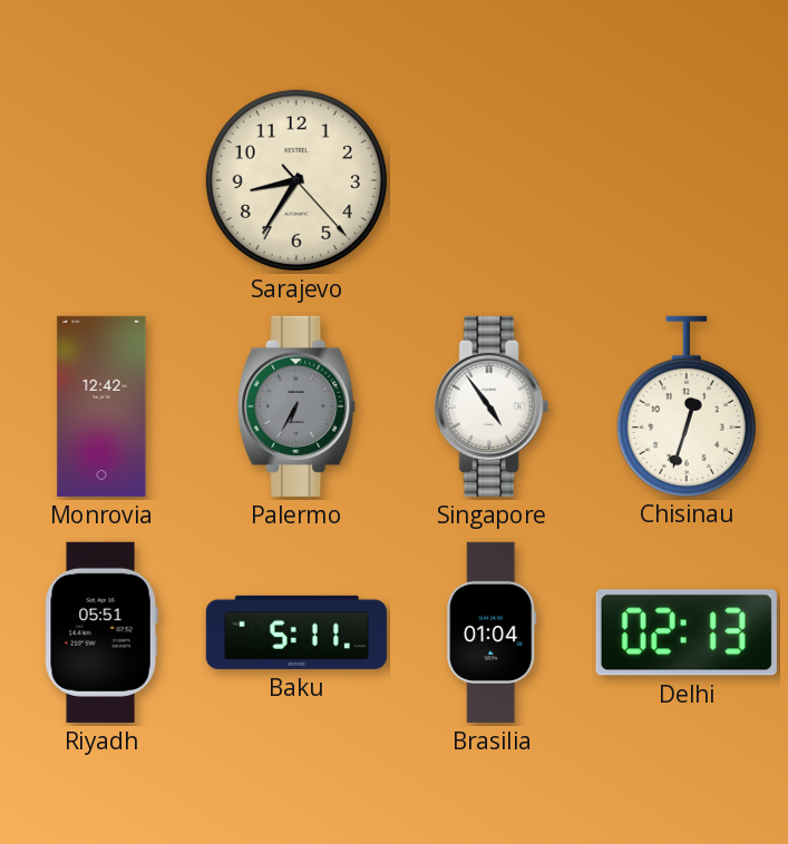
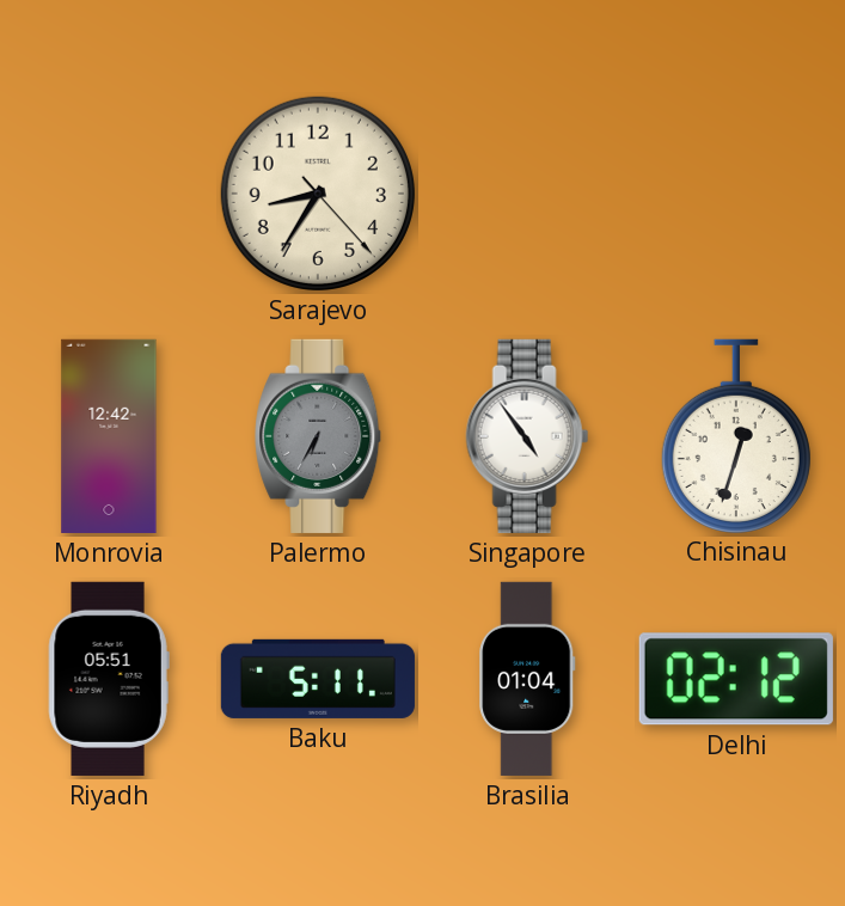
Delhi: 02:13 -> 02:12
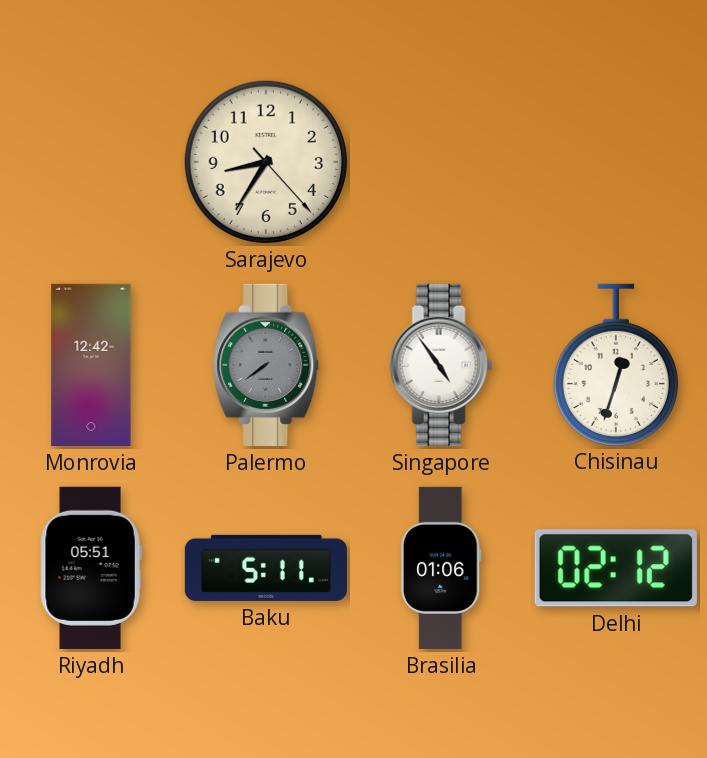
Palermo: 6:35 -> 7:39
Brasilia: 01:04 -> 01:06
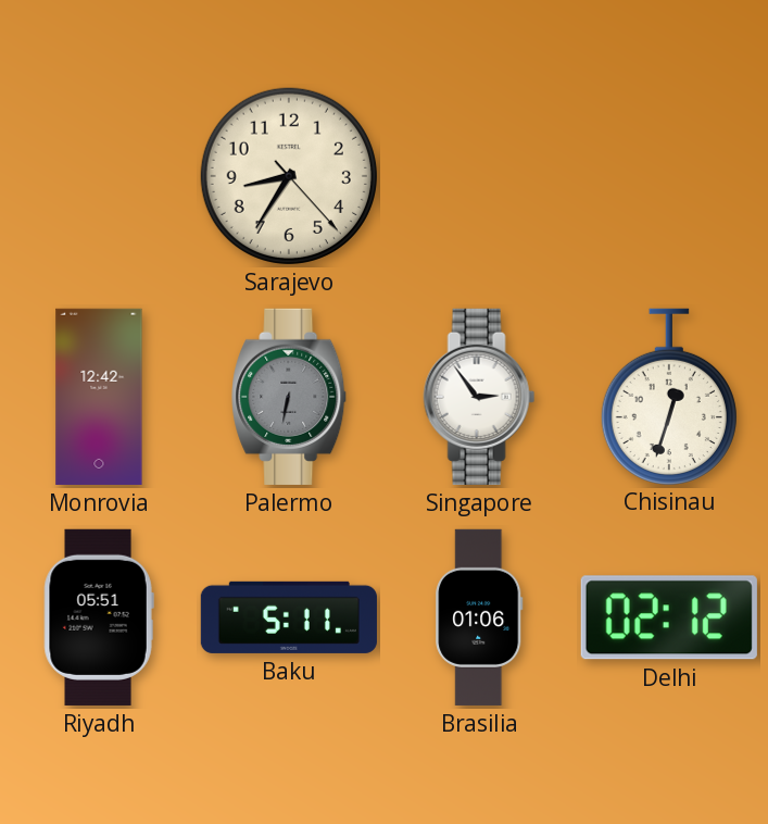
Palermo: 7:39 -> 6:32
Singapore: 4:54 -> 2:54
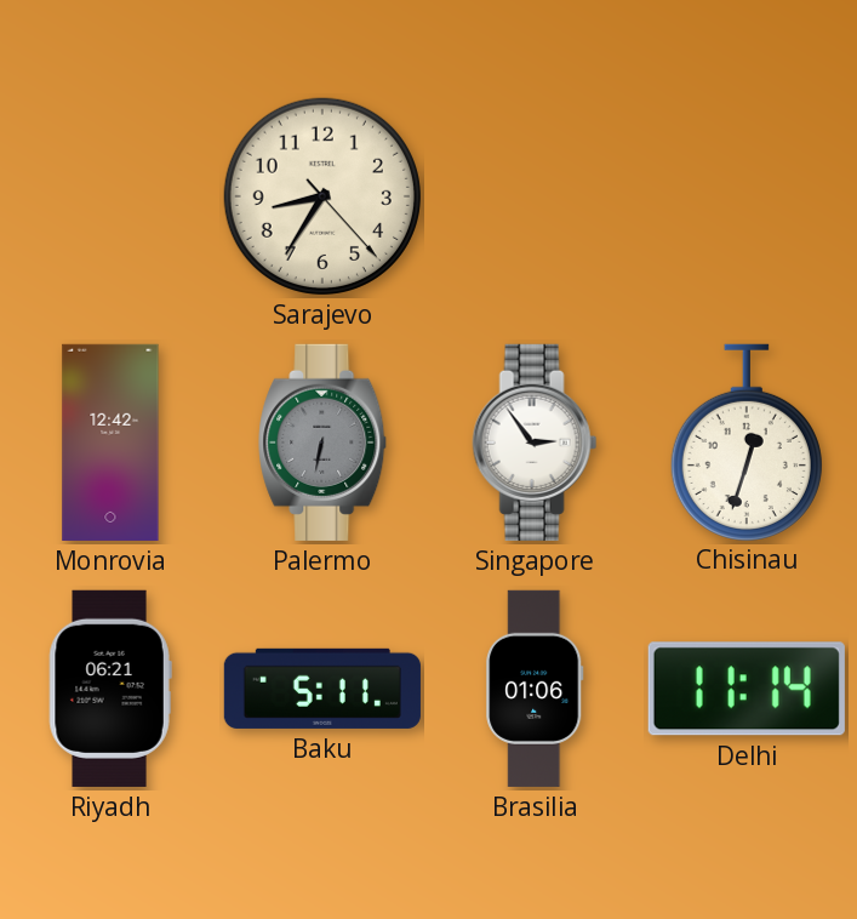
Riyadh: 05:51 -> 06:21
Delhi: 02:12 -> 11:14
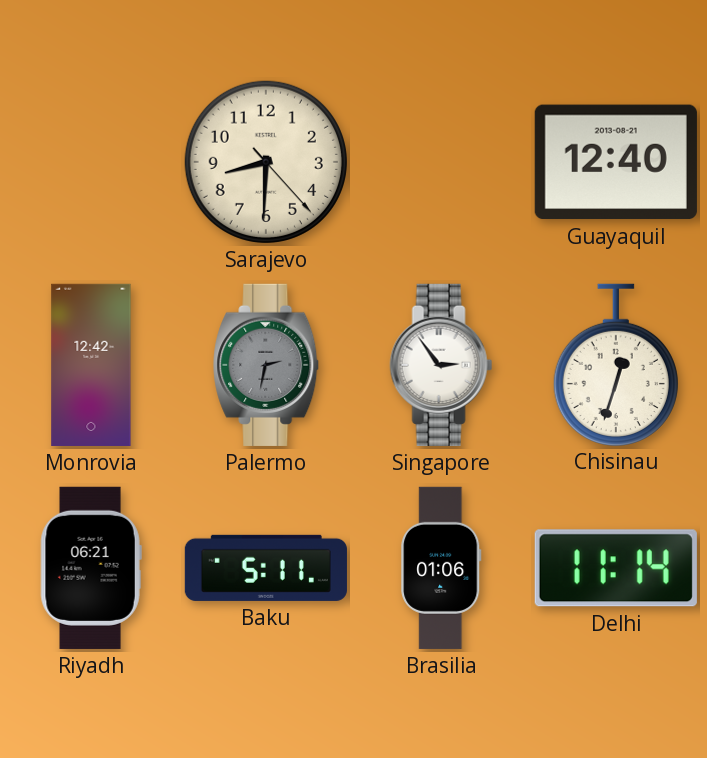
Sarajevo: 8:35 -> 8:30
Guayaquil: none -> 12:40
Palermo: 6:32 -> 2:32
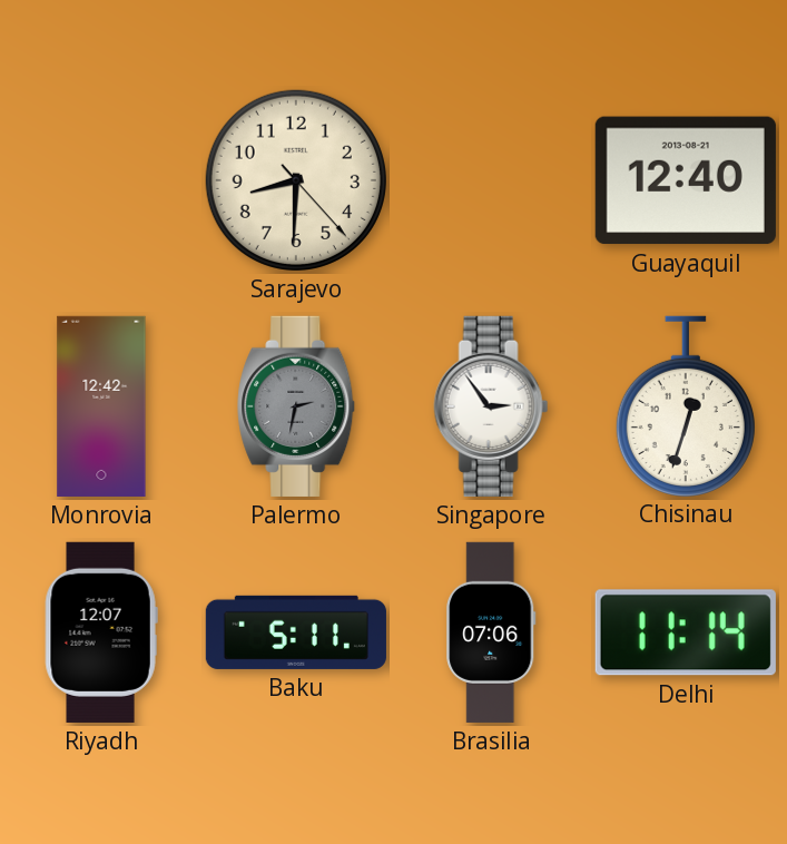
Riyadh: 06:21 -> 12:07
Brasilia: 01:06 -> 07:06
